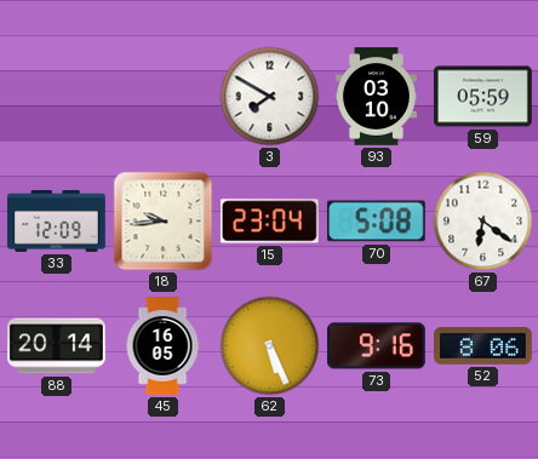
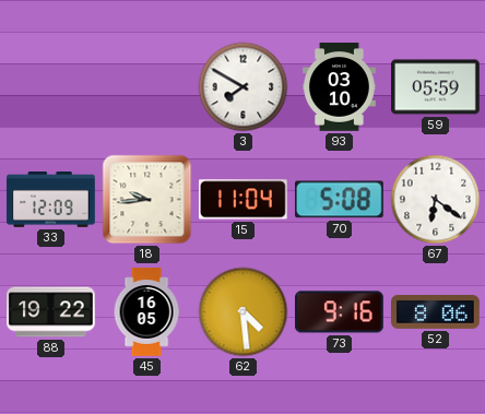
15: 23:04 -> 11:04
88: 20:14 -> 19:22
62: 5:26 -> 4:29
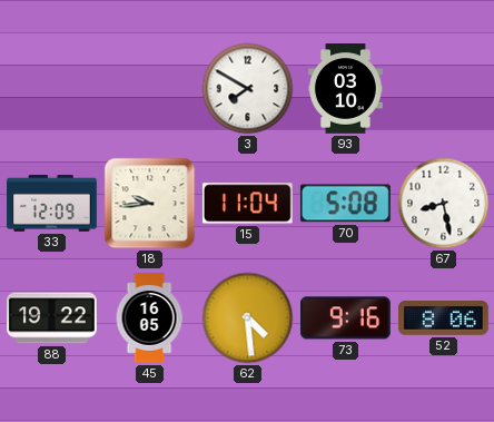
59: 05:59 -> none
67: 6:21 -> 8:28
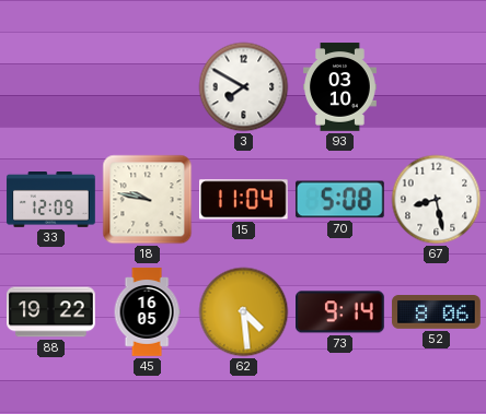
18: 9:44 -> 9:47
73: 9:16 -> 9:14
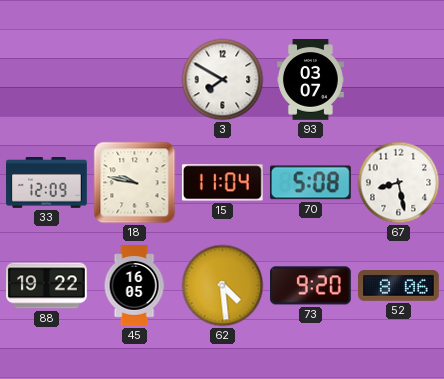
93: 03:10 -> 03:07
73: 9:14 -> 9:20
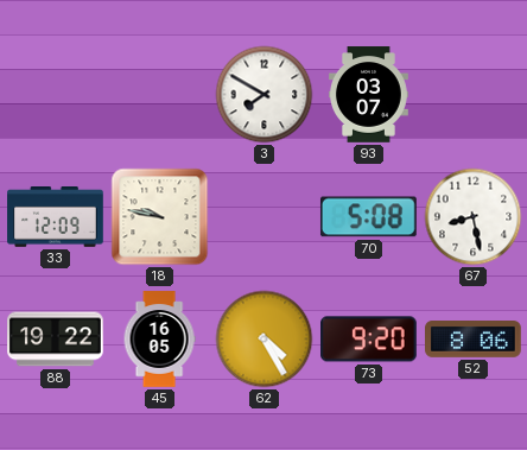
15: 11:04 -> none
62: 4:29 -> 4:25
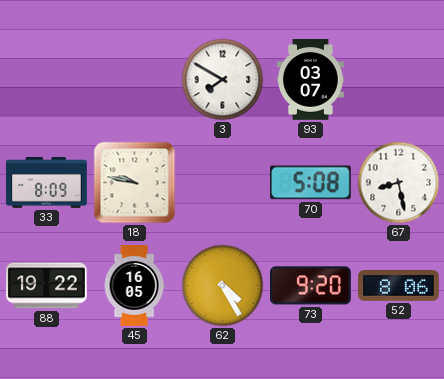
33: 12:09 -> 8:09
